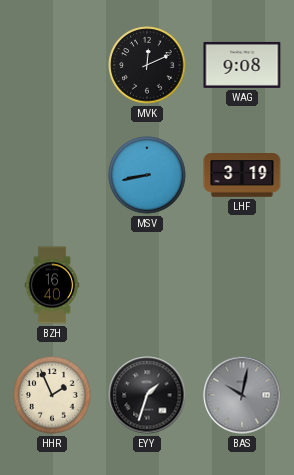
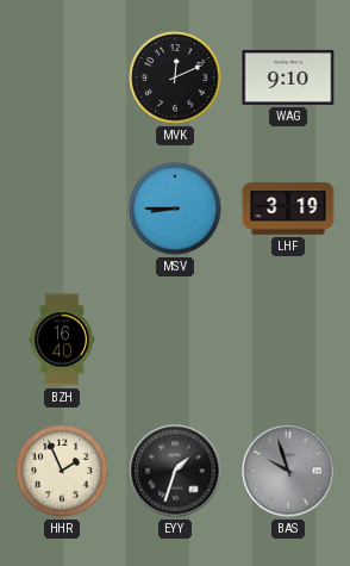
WAG: 9:08 -> 9:10
MSV: 8:43 -> 8:45
BAS: 10:02 -> 9:57
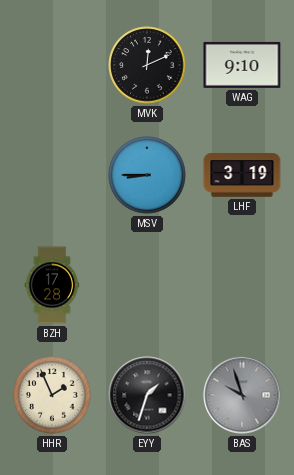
BZH: 16:40 -> 17:28
